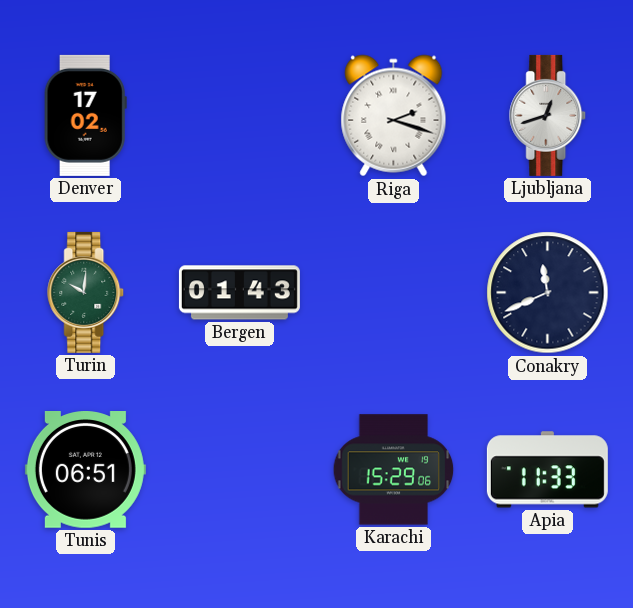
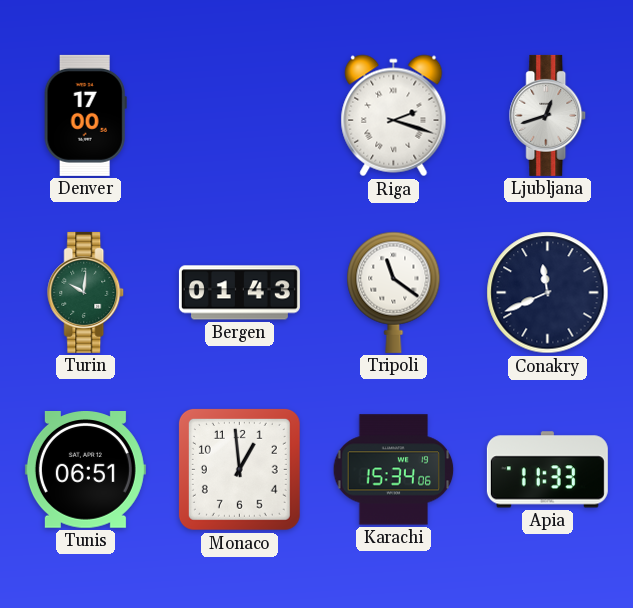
Denver: 17:02 -> 17:00
Tripoli: none -> 11:21
Monaco: none -> 12:59
Karachi: 15:29 -> 15:34
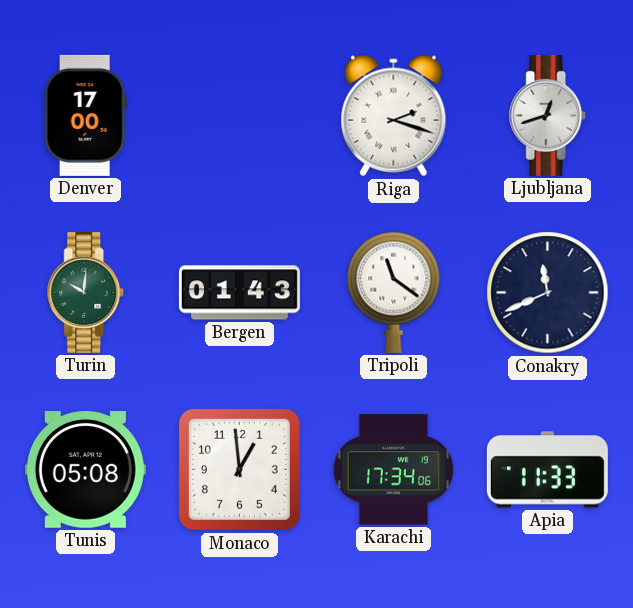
Tunis: 06:51 -> 05:08
Karachi: 15:34 -> 17:34
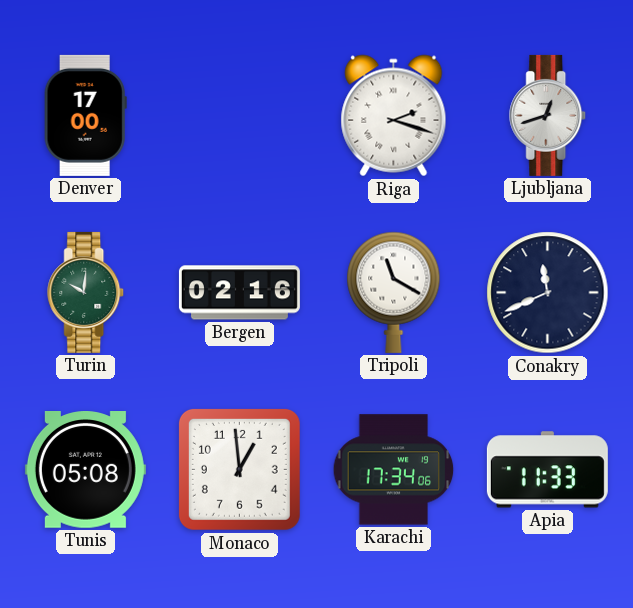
Bergen: 01:43 -> 02:16
Tripoli: 11:21 -> 11:20
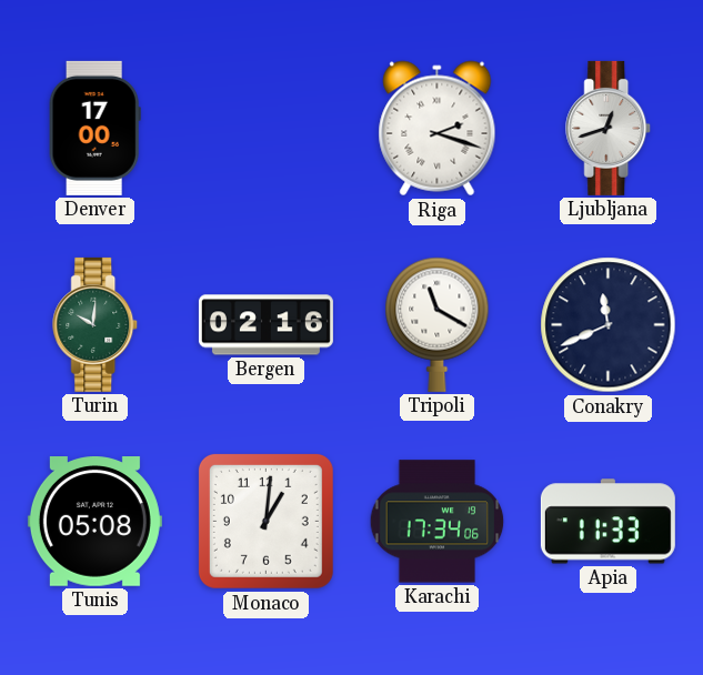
Monaco: 12:59 -> 1:01
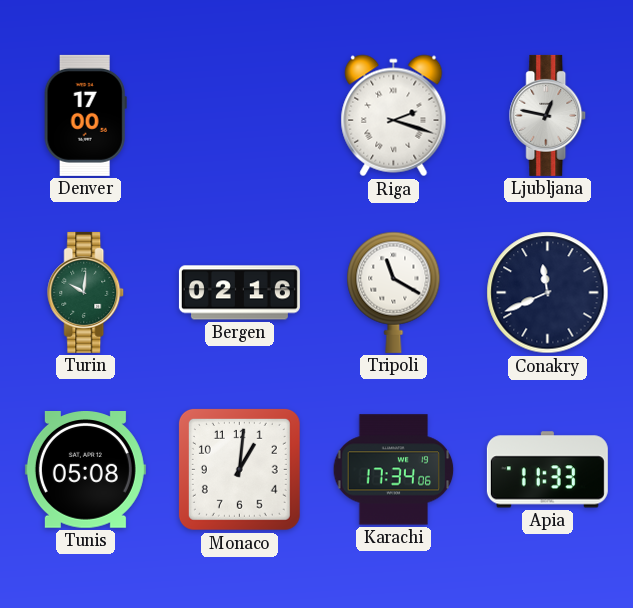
Ljubljana: 12:42 -> 12:47
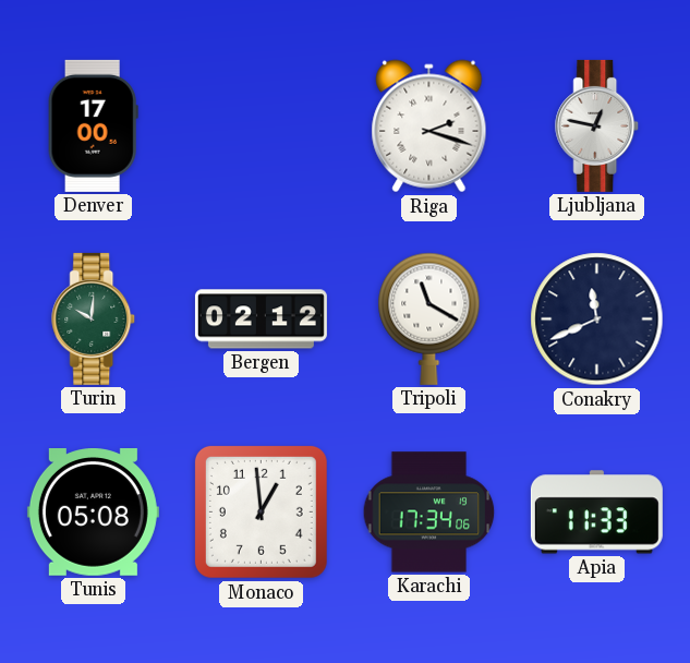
Bergen: 02:16 -> 02:12
Monaco: 1:01 -> 12:59
